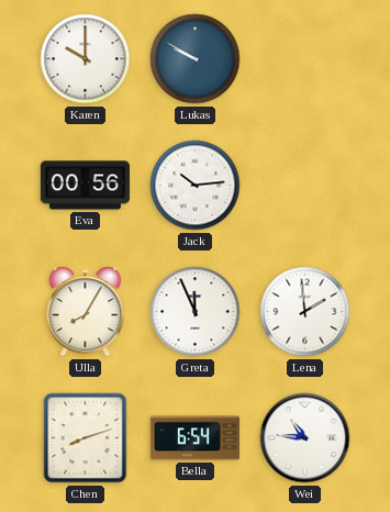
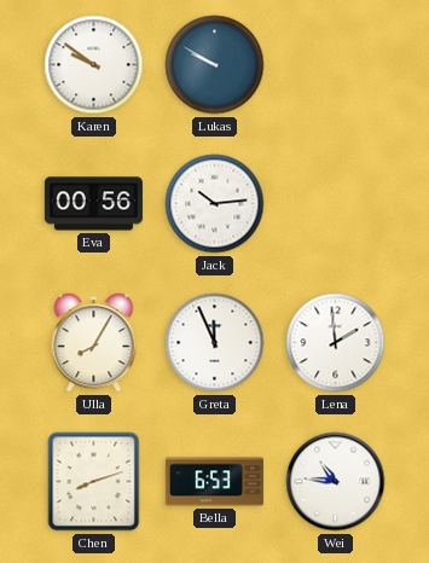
Karen: 10:00 -> 9:51
Bella: 6:54 -> 6:53
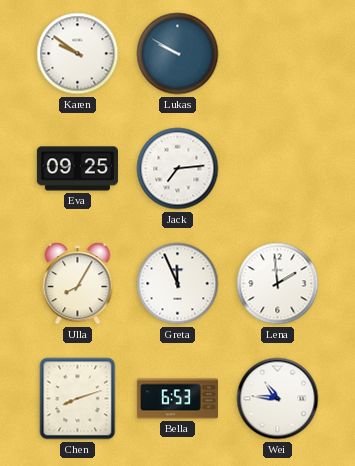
Eva: 00:56 -> 09:25
Jack: 10:14 -> 7:14
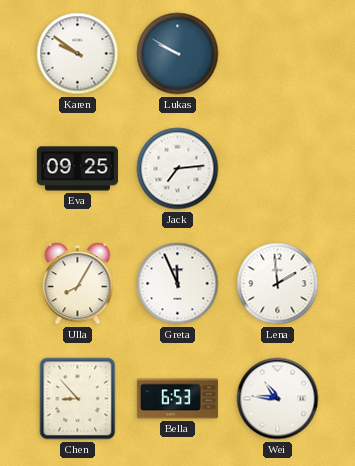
Chen: 8:12 -> 8:53
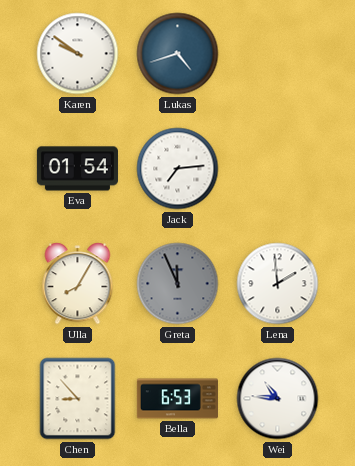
Lukas: 9:50 -> 4:42
Eva: 09:25 -> 01:54
Greta dial: white -> grey
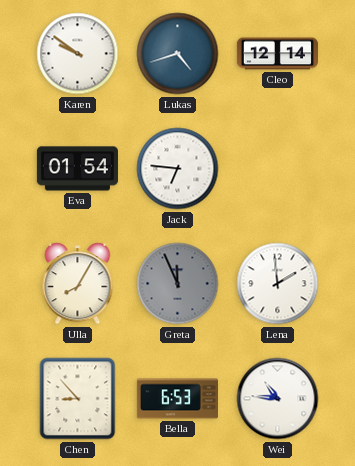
Cleo: none -> 12:14
Jack: 7:14 -> 6:46
